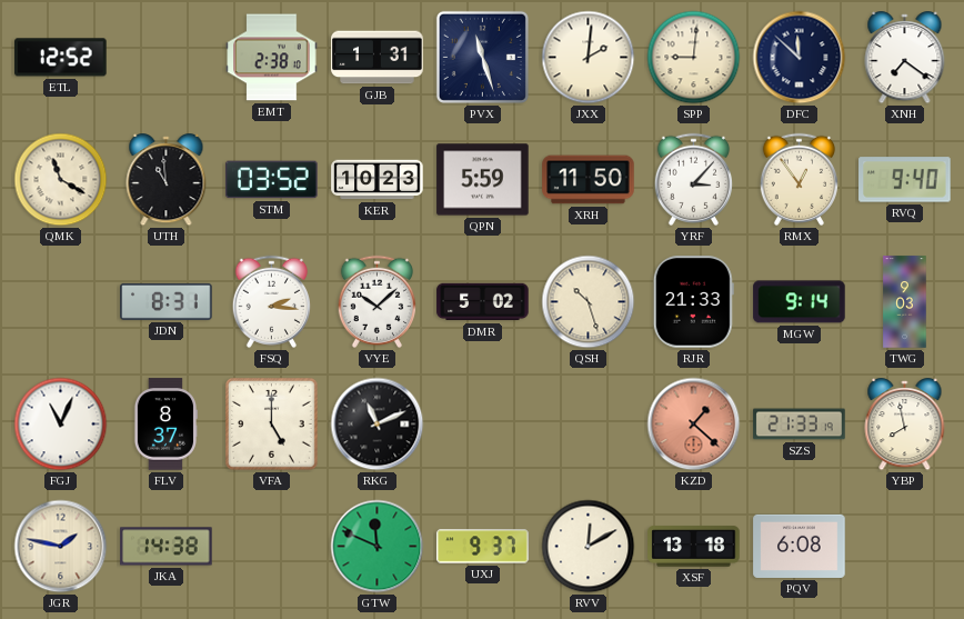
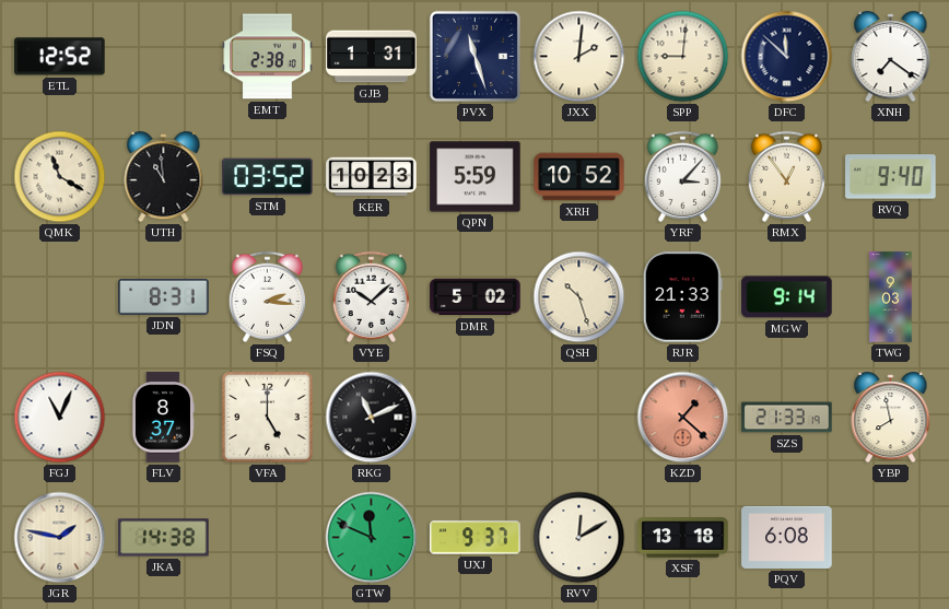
XRH: 11:50 -> 10:52
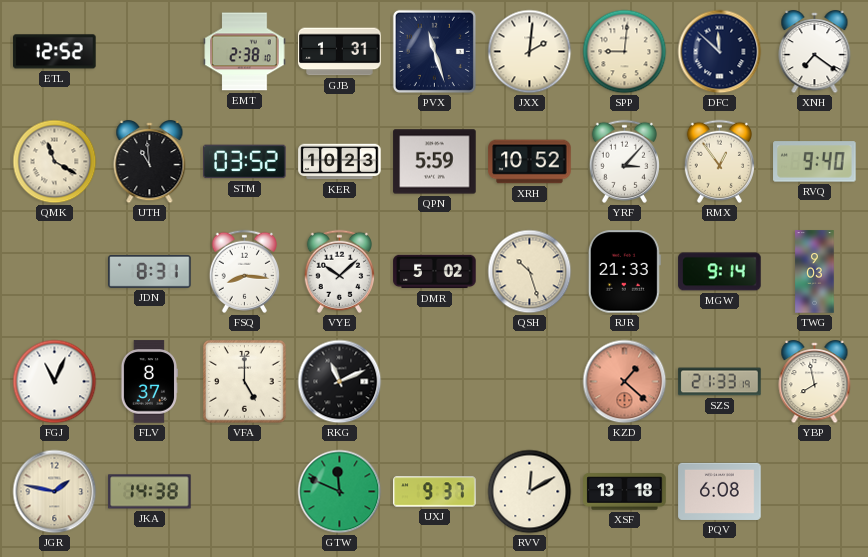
FSQ: 2:16 -> 8:16
